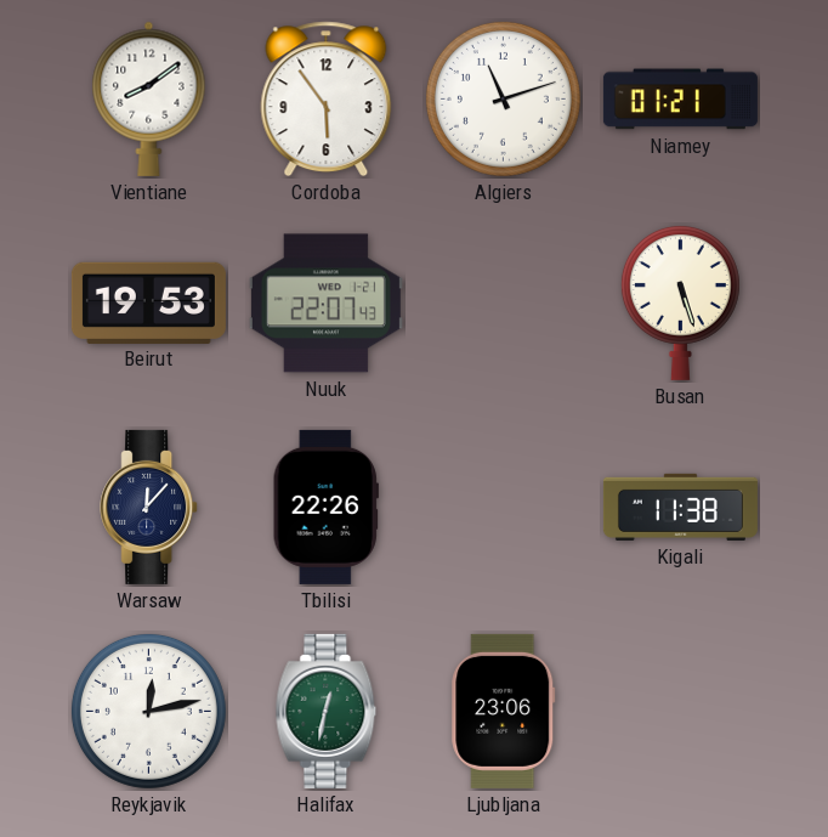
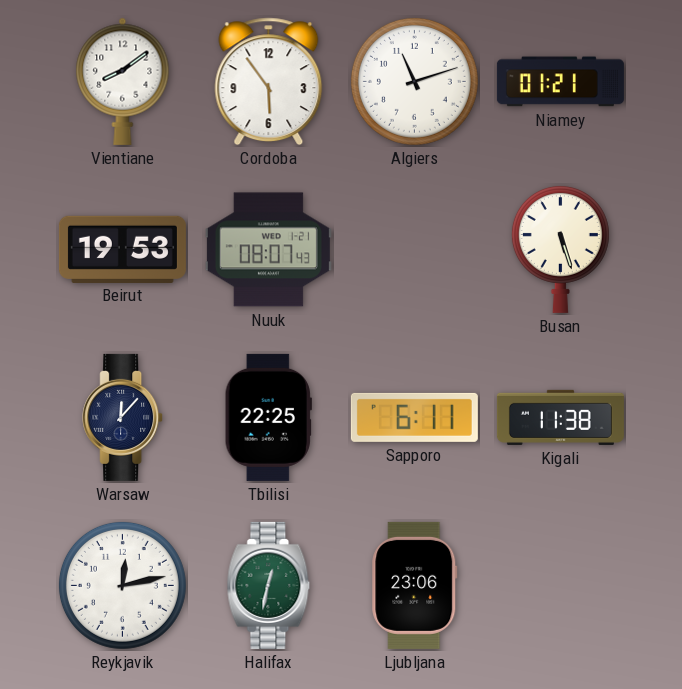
Nuuk: 22:07 -> 08:07
Tbilisi: 22:26 -> 22:25
Sapporo: none -> 6:11
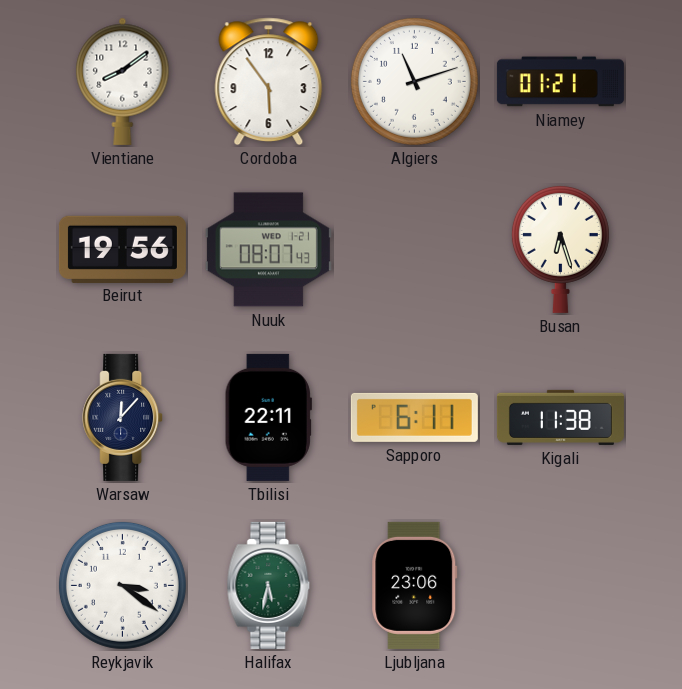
Beirut: 19:53 -> 19:56
Busan: 5:27 -> 6:27
Tbilisi: 22:25 -> 22:11
Reykjavik: 12:13 -> 3:21
Halifax: 12:32 -> 5:32
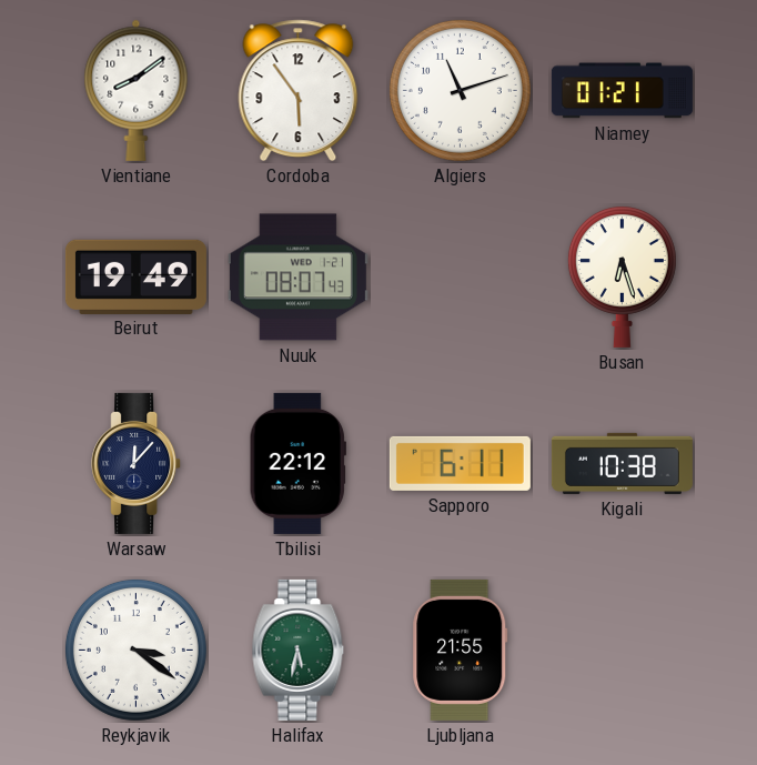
Beirut: 19:56 -> 19:49
Tbilisi: 22:11 -> 22:12
Kigali: 11:38 -> 10:38
Ljubljana: 23:06 -> 21:55
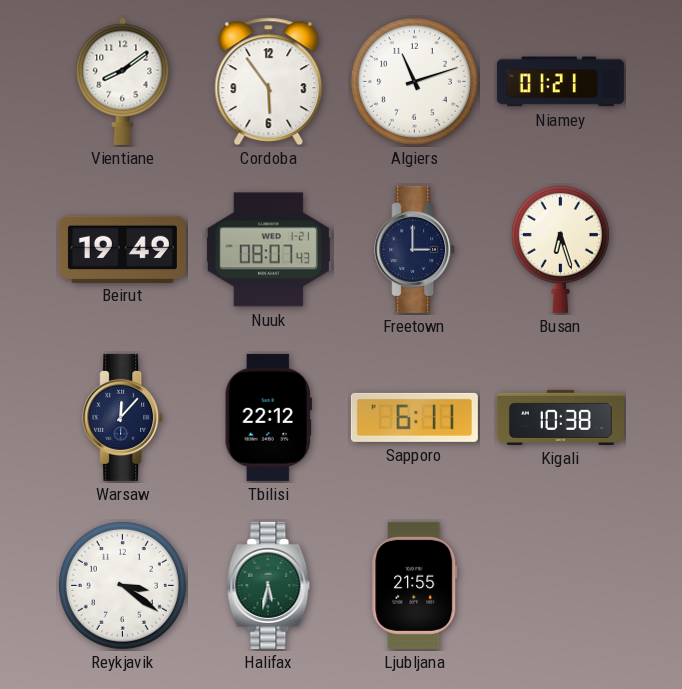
Freetown: none -> 3:00
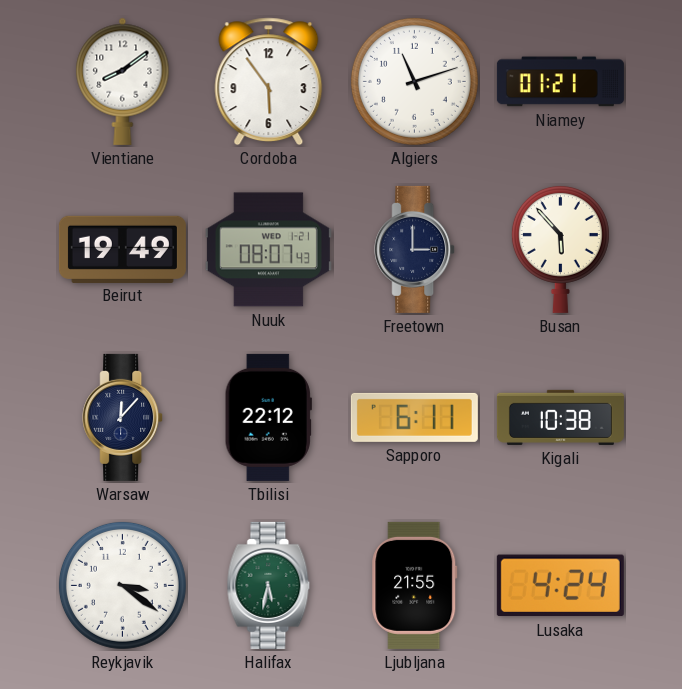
Busan: 6:27 -> 5:53
Lusaka: none -> 4:24
